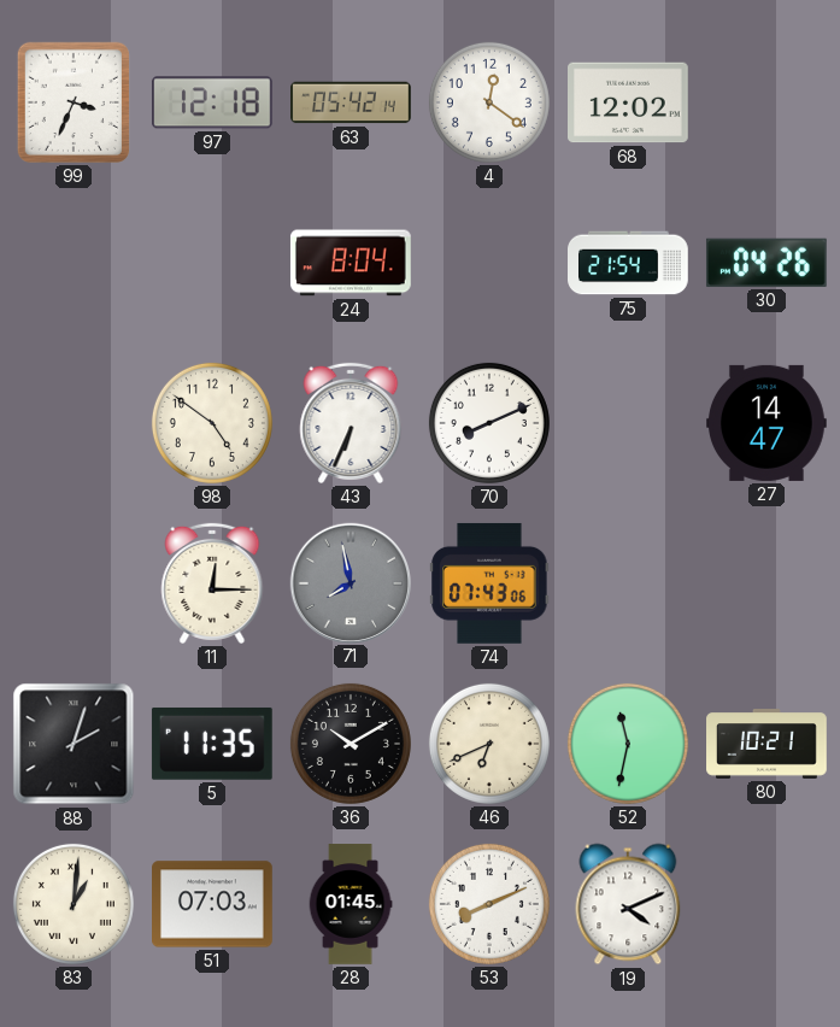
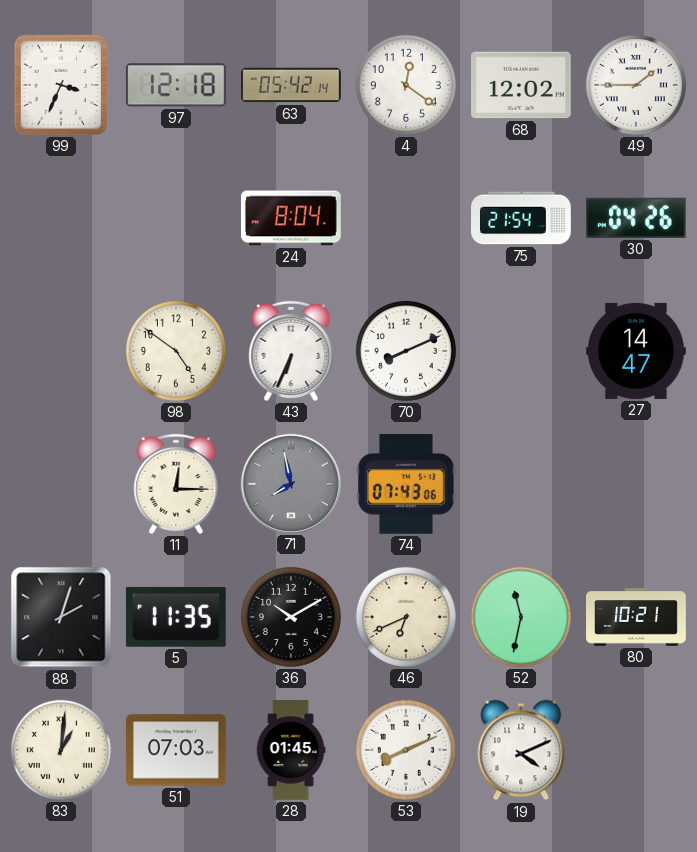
49: none -> 1:45
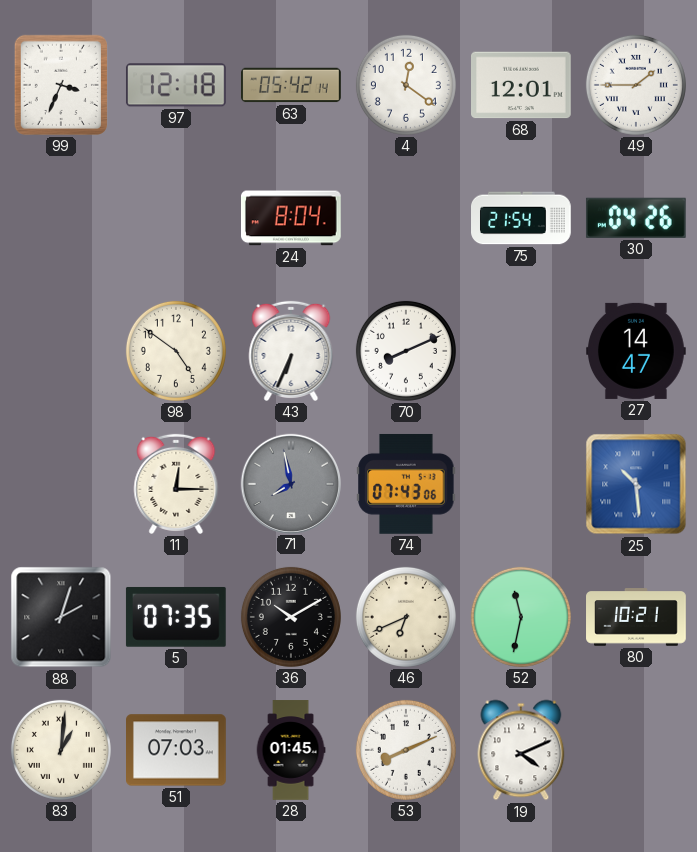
68: 12:02 -> 12:01
25: none -> 10:29
5: 11:35 -> 07:35
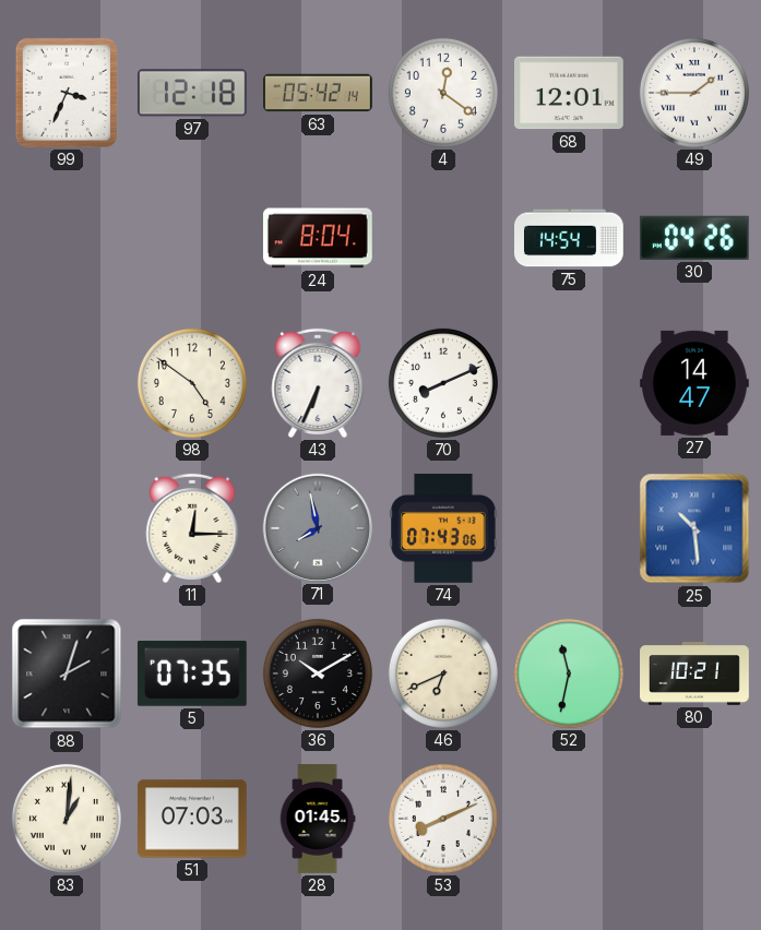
75: 21:54 -> 14:54
19: 4:11 -> none
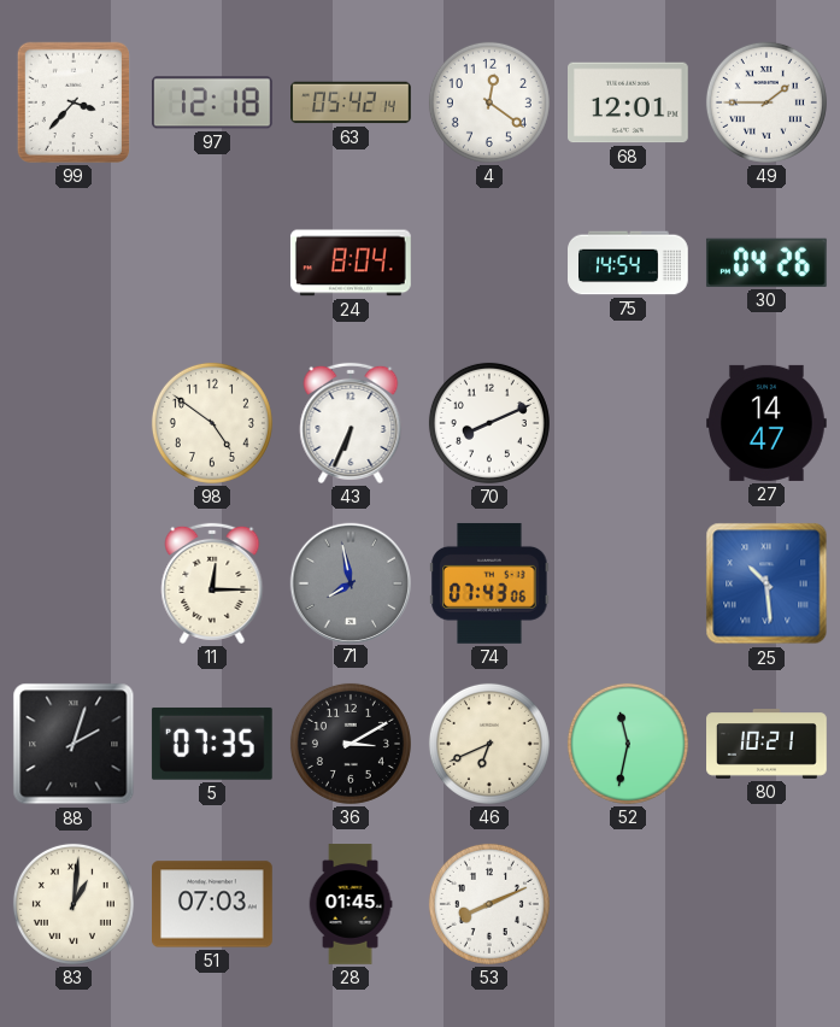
99: 3:34 -> 3:37
36: 10:10 -> 3:10
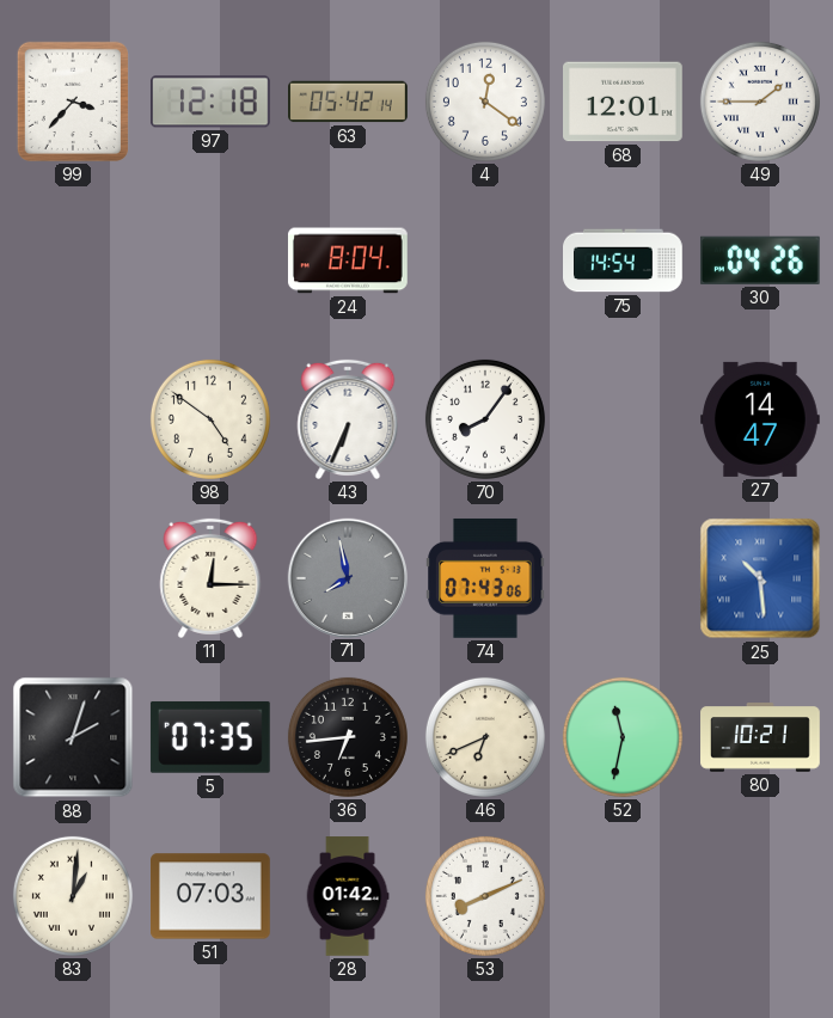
70: 8:11 -> 8:06
36: 3:10 -> 6:44
28: 01:45 -> 01:42
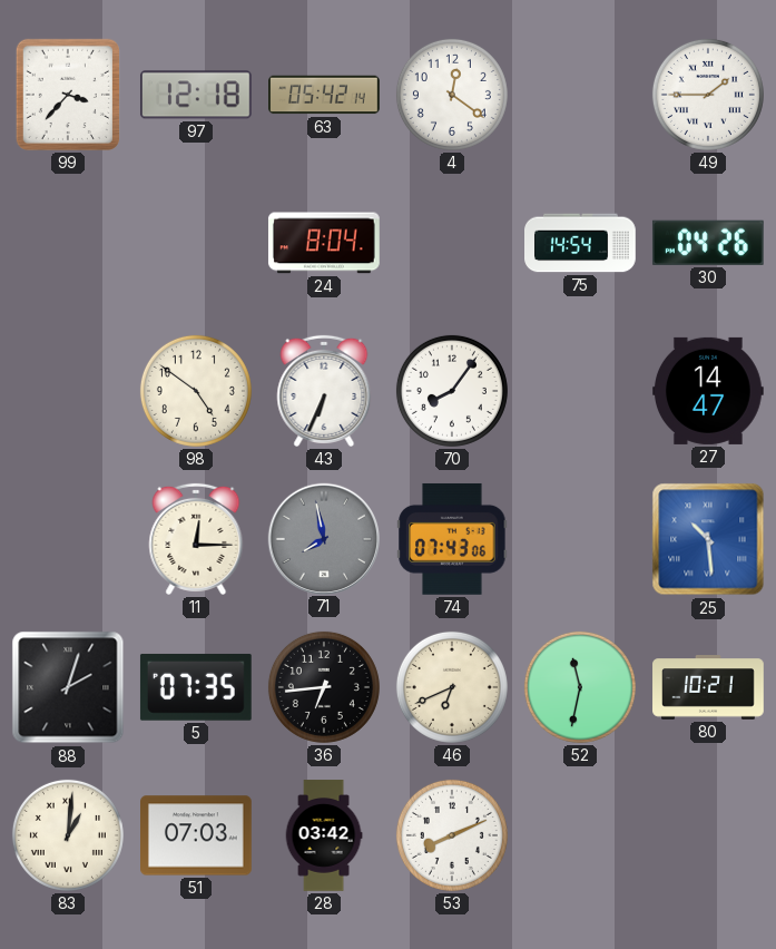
68: 12:01 -> none
28: 01:42 -> 03:42
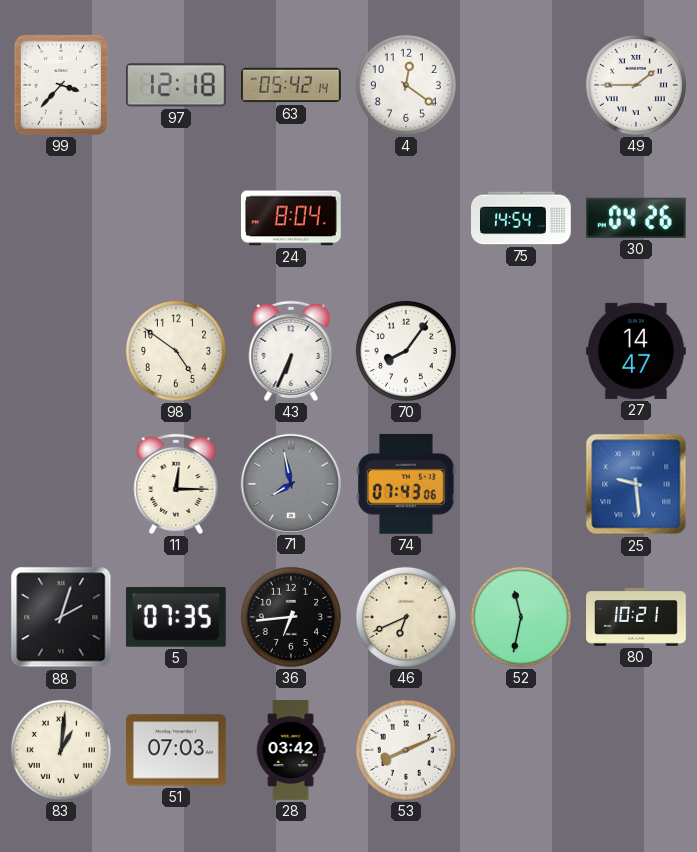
25: 10:29 -> 9:29
